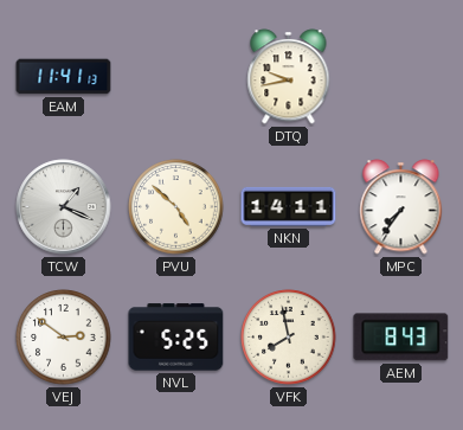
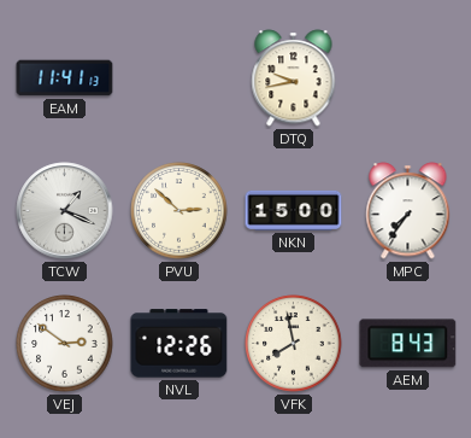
PVU: 4:52 -> 2:52
NKN: 14:11 -> 15:00
NVL: 5:25 -> 12:26
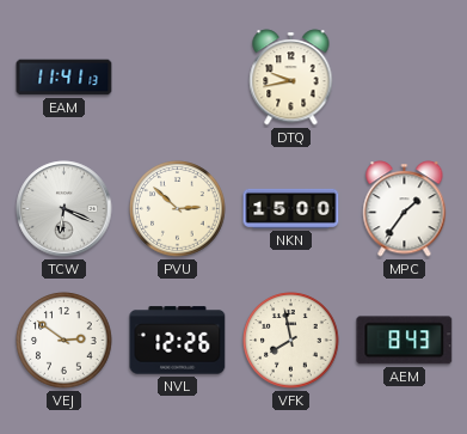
TCW: 1:19 -> 6:19
MPC: 7:36 -> 1:36
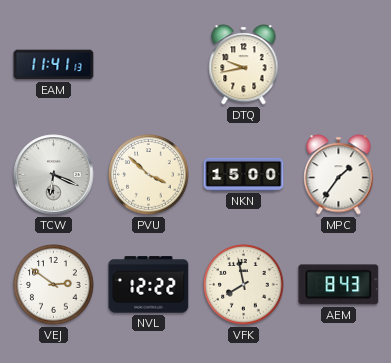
PVU: 2:52 -> 3:52
NVL: 12:26 -> 12:22
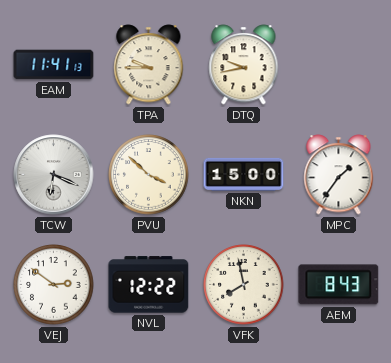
TPA: none -> 9:45
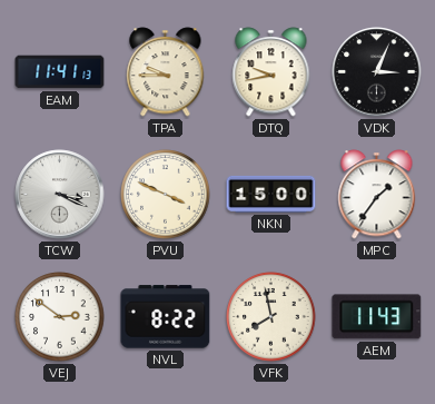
VDK: none -> 3:04
TCW: 6:19 -> 3:19
PVU: 3:52 -> 3:49
NVL: 12:22 -> 8:22
AEM: 8:43 -> 11:43
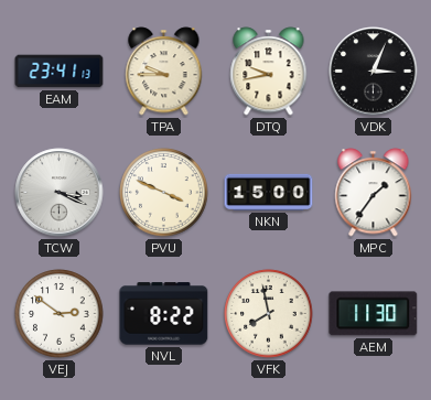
EAM: 11:41 -> 23:41
AEM: 11:43 -> 11:30
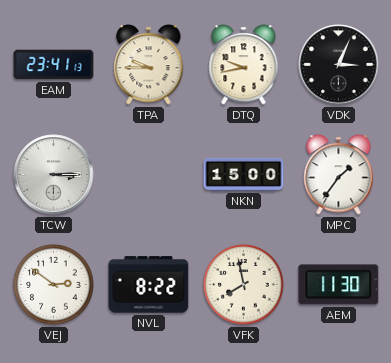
TCW: 3:19 -> 3:15
PVU: 3:49 -> none
